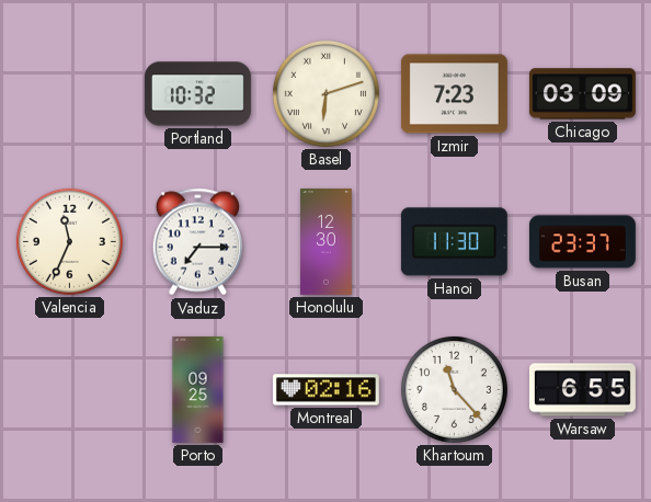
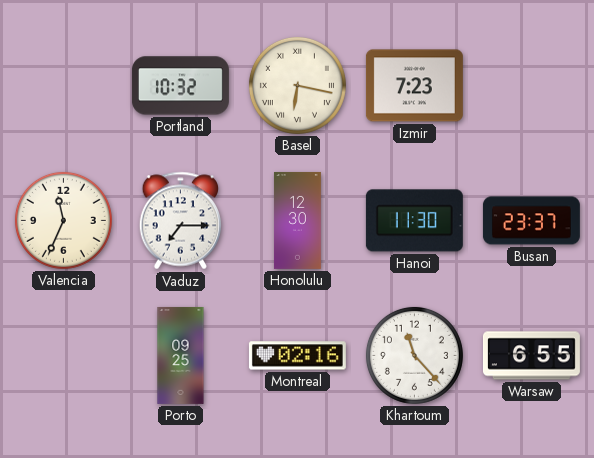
Basel: 6:12 -> 6:17
Chicago: 03:09 -> none
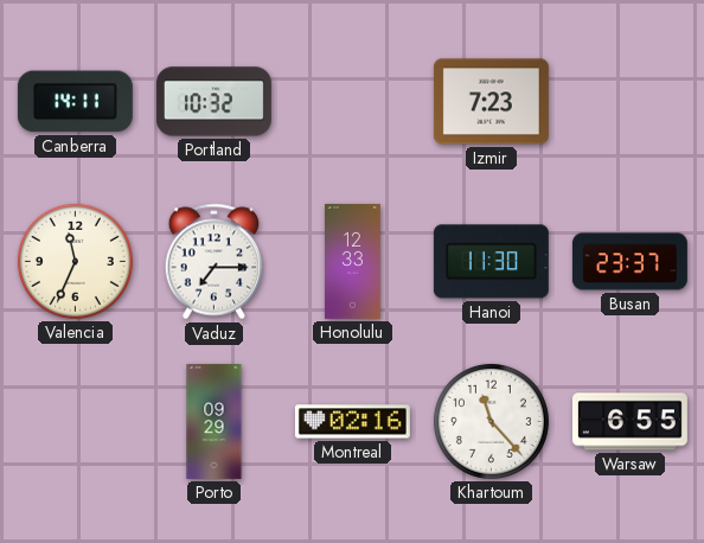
Canberra: none -> 14:11
Basel: 6:17 -> none
Honolulu: 12:30 -> 12:33
Porto: 09:25 -> 09:29
